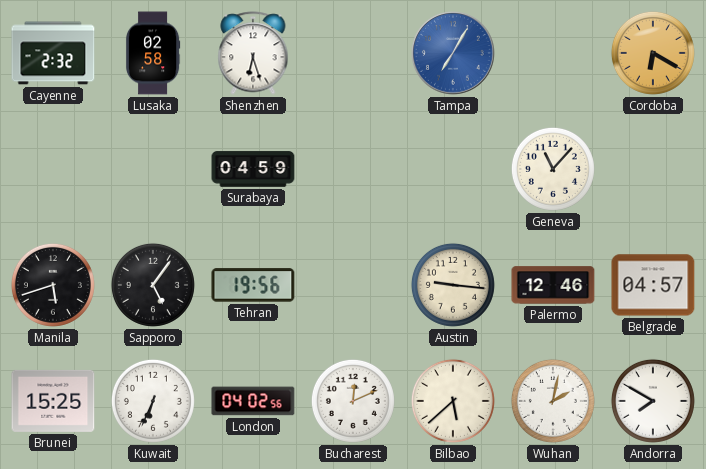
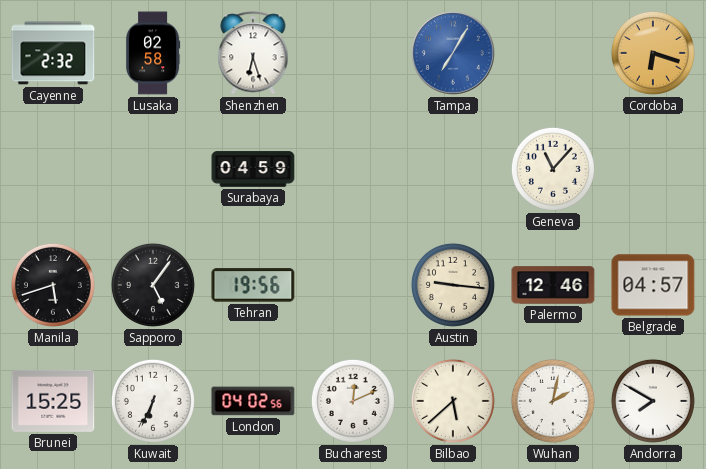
Cordoba: 6:20 -> 6:18
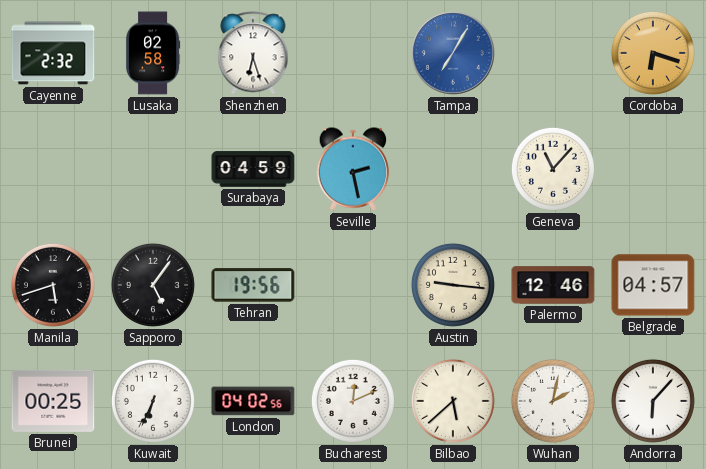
Seville: none -> 2:28
Brunei: 15:25 -> 00:25
Andorra: 7:50 -> 6:07
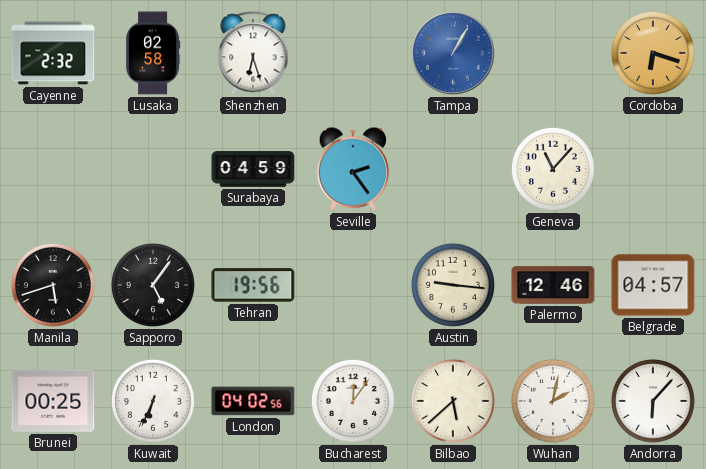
Tampa: 7:05 -> 1:05
Seville: 2:28 -> 2:24
Bucharest: 12:11 -> 12:06
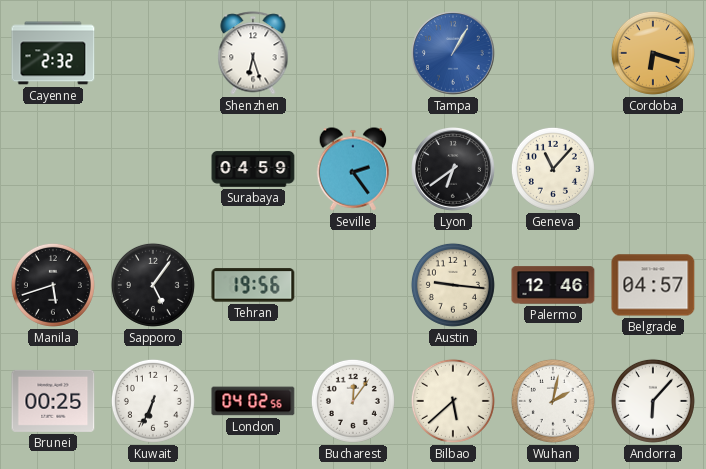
Lusaka: 02:58 -> none
Lyon: none -> 6:39
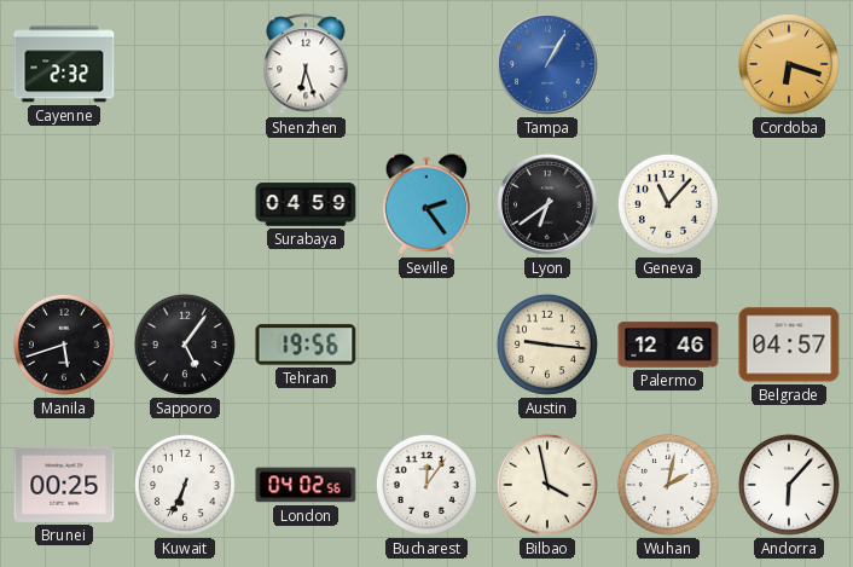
Bilbao: 5:38 -> 3:58
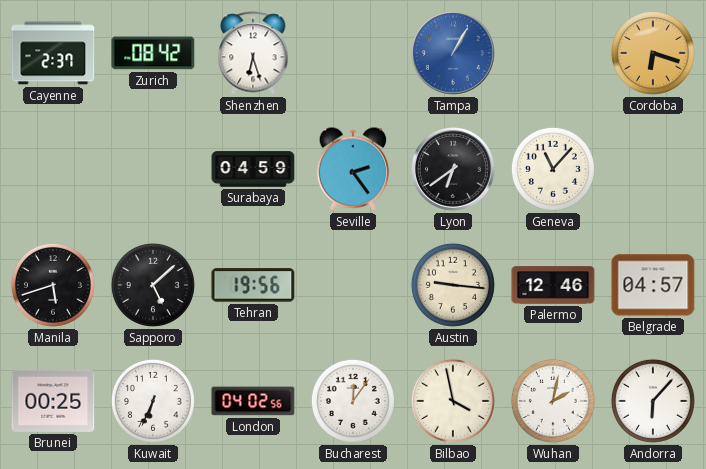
Cayenne: 2:32 -> 2:37
Zurich: none -> 08:42
Sapporo: 5:06 -> 5:08
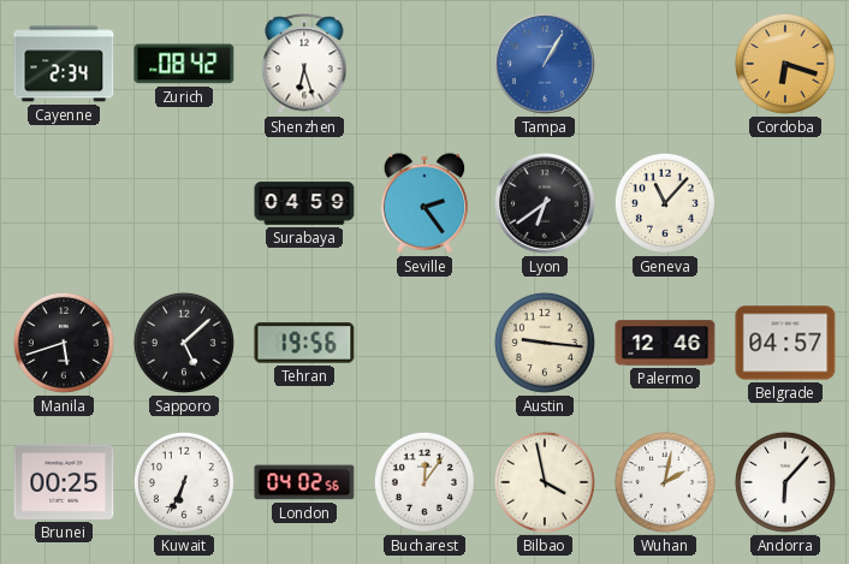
Cayenne: 2:37 -> 2:34
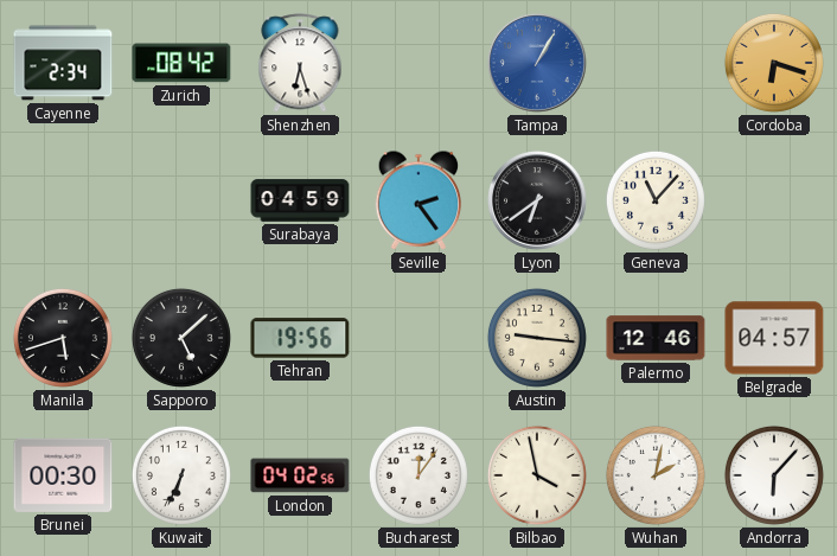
Brunei: 00:25 -> 00:30
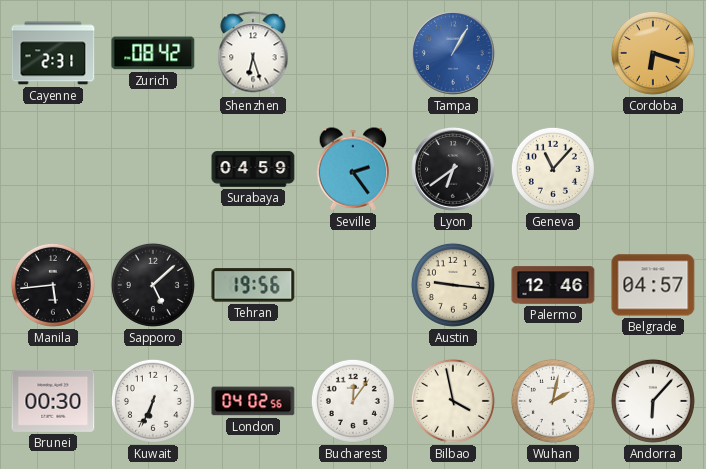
Cayenne: 2:34 -> 2:31
Manila: 5:42 -> 5:44
